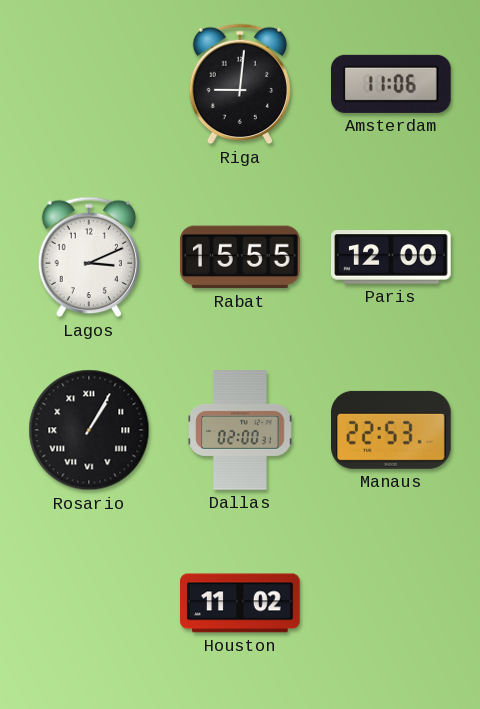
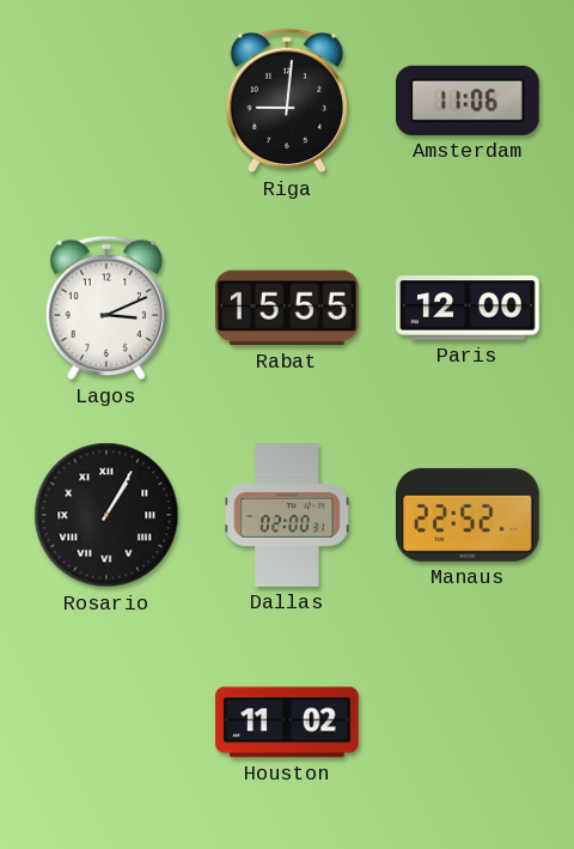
Manaus: 22:53 -> 22:52
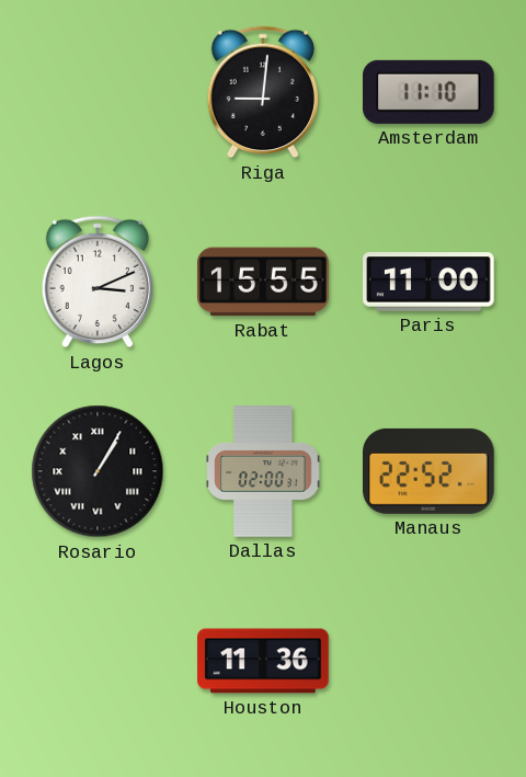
Amsterdam: 11:06 -> 11:10
Paris: 12:00 -> 11:00
Houston: 11:02 -> 11:36
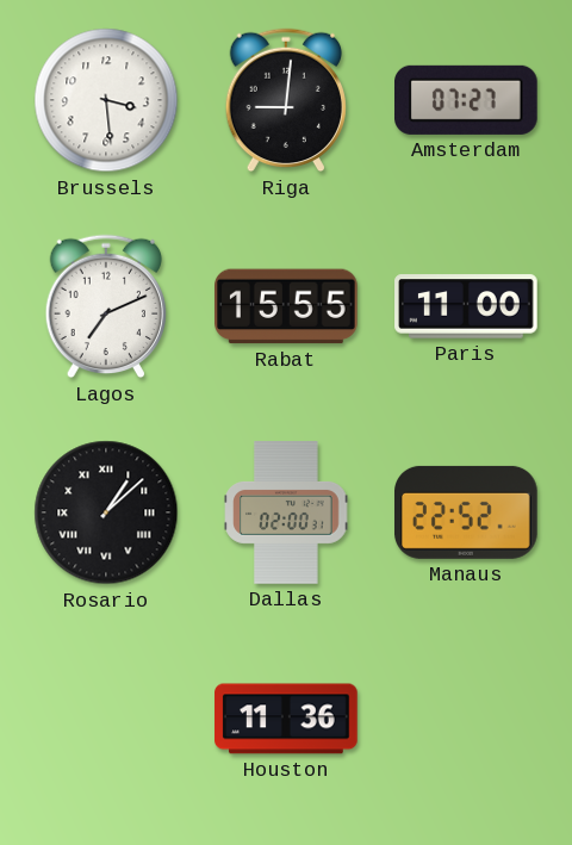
Brussels: none -> 3:29
Amsterdam: 11:10 -> 07:27
Lagos: 3:11 -> 7:11
Rosario: 1:05 -> 1:08
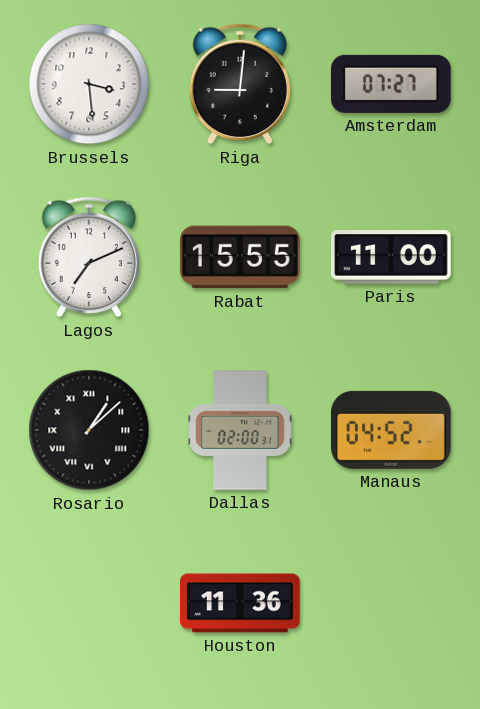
Manaus: 22:52 -> 04:52
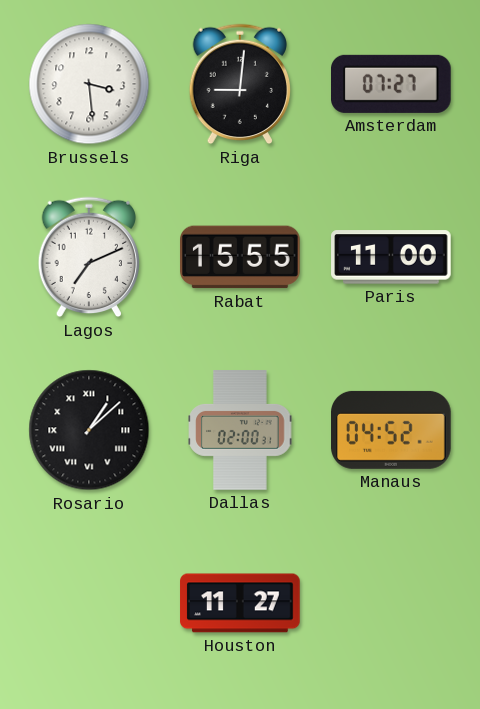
Houston: 11:36 -> 11:27
